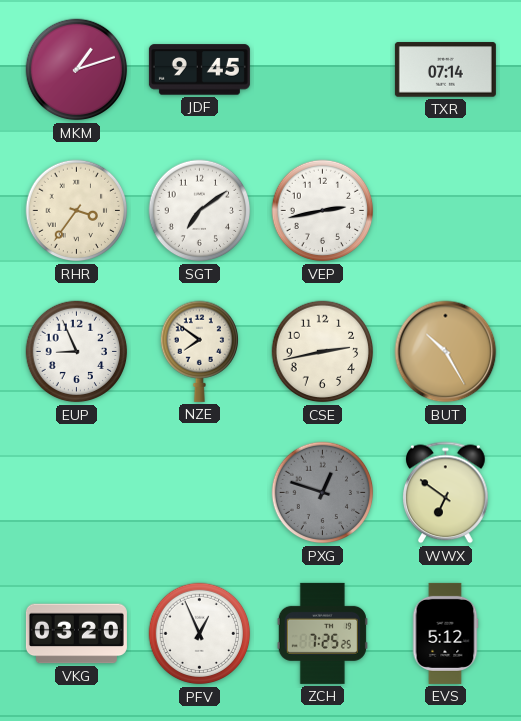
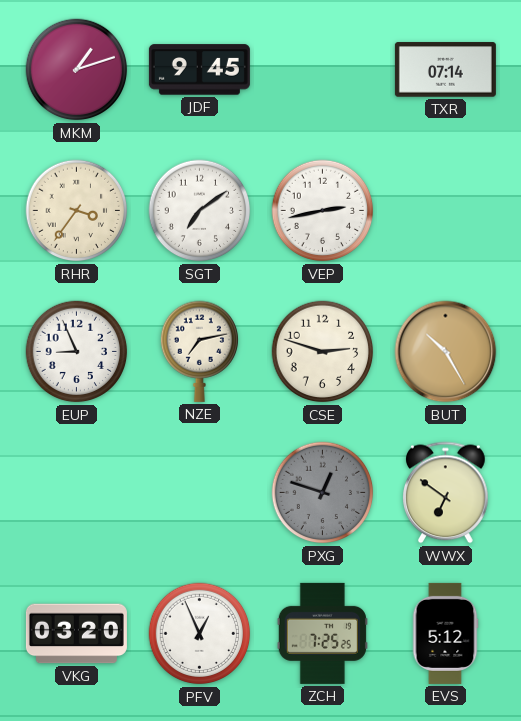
NZE: 7:51 -> 7:13
CSE: 2:43 -> 2:48
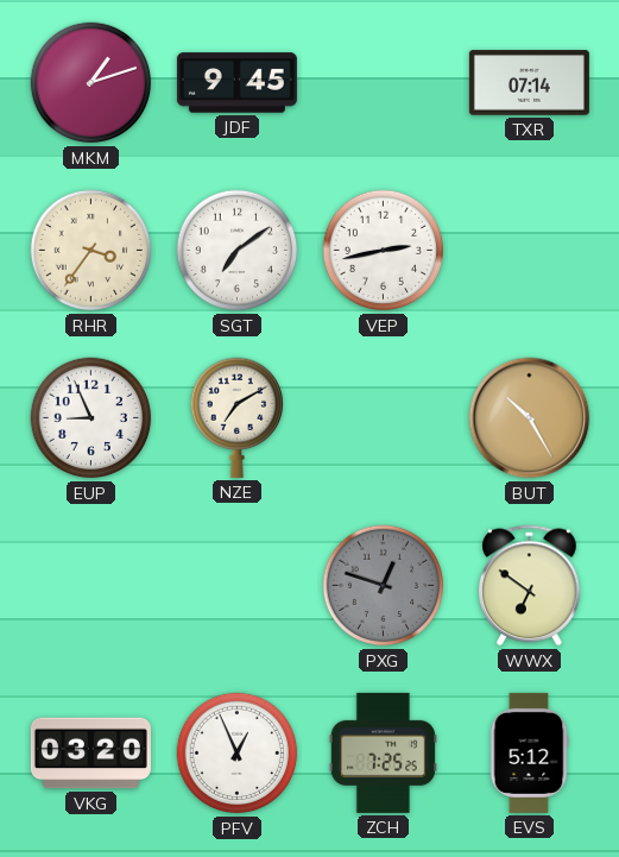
NZE: 7:13 -> 7:10
CSE: 2:48 -> none
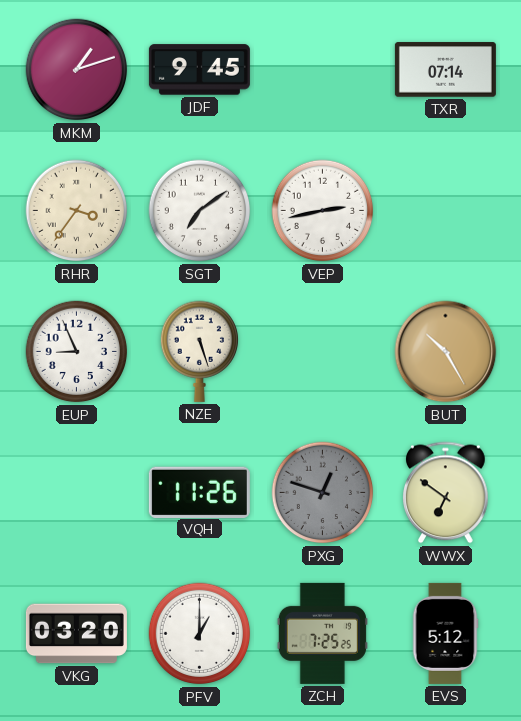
NZE: 7:10 -> 5:27
VQH: none -> 11:26
PFV: 12:56 -> 1:00
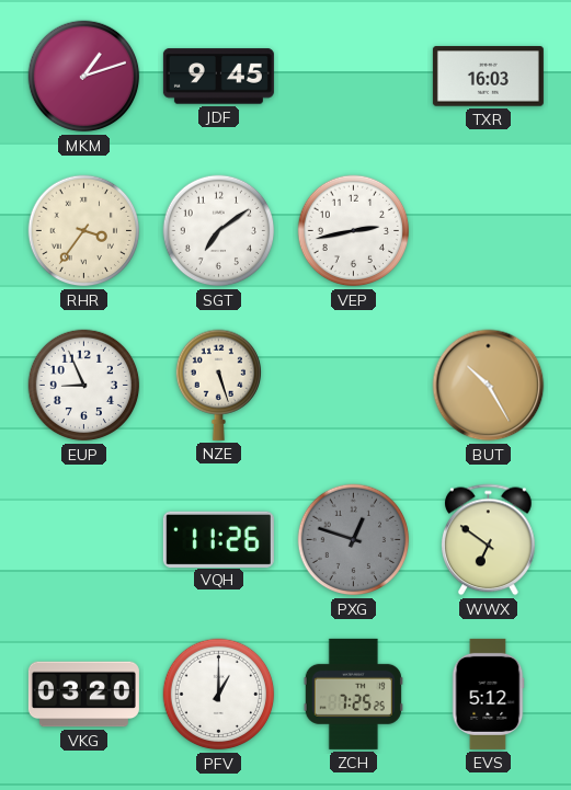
TXR: 07:14 -> 16:03
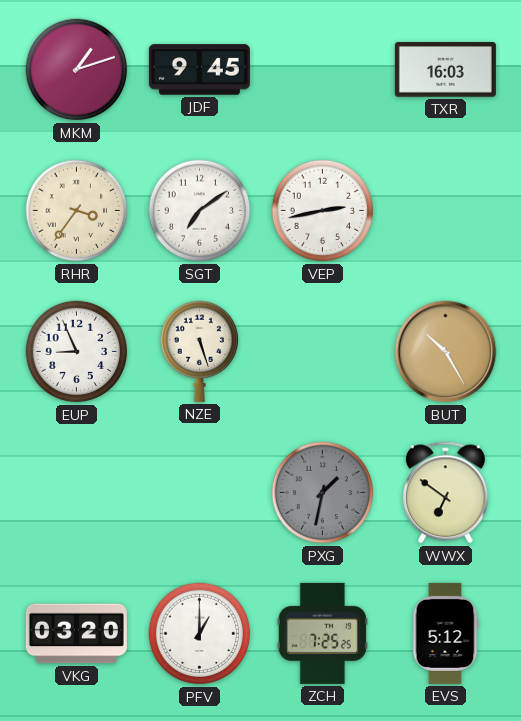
VQH: 11:26 -> none
PXG: 12:48 -> 1:32
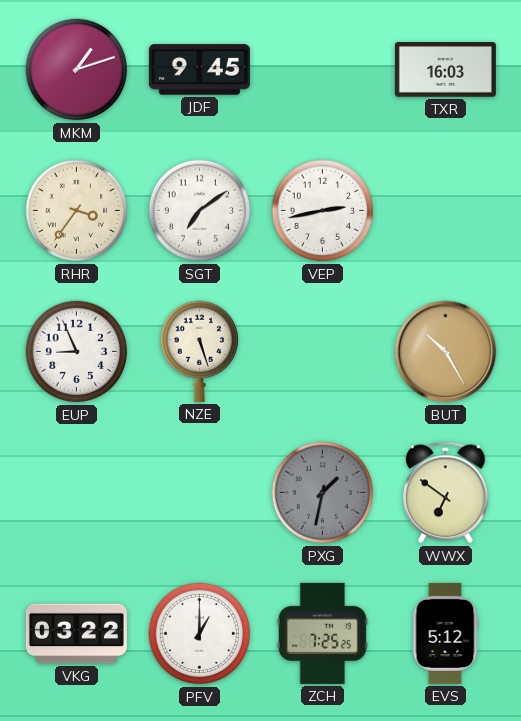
VKG: 03:20 -> 03:22
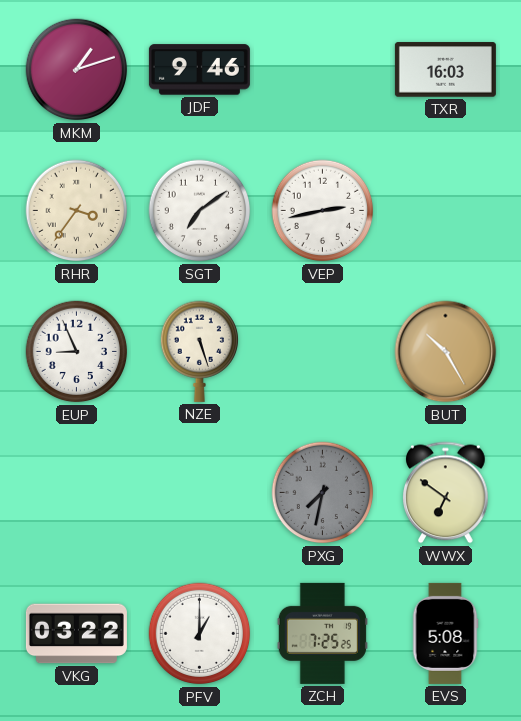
JDF: 9:45 -> 9:46
PXG: 1:32 -> 7:32
EVS: 5:12 -> 5:08
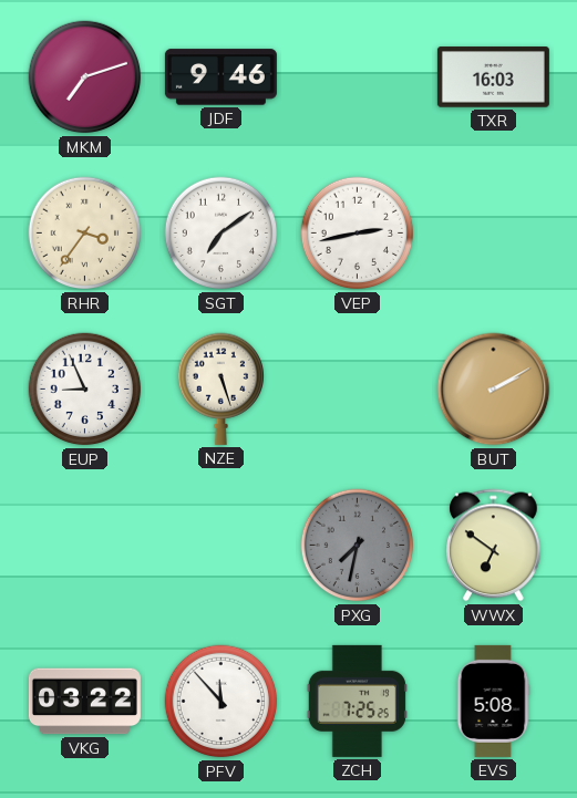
MKM: 1:12 -> 7:12
BUT: 10:25 -> 2:10
PFV: 1:00 -> 11:53
